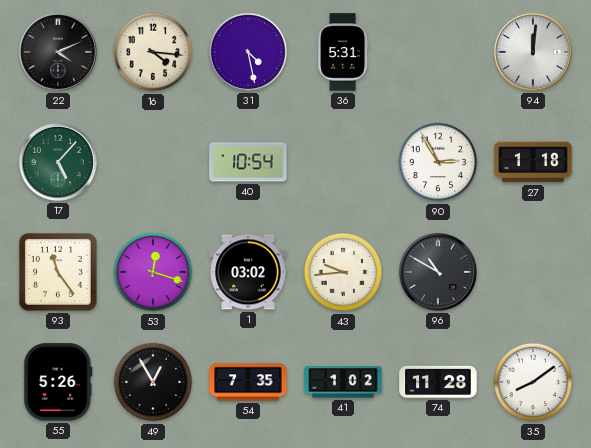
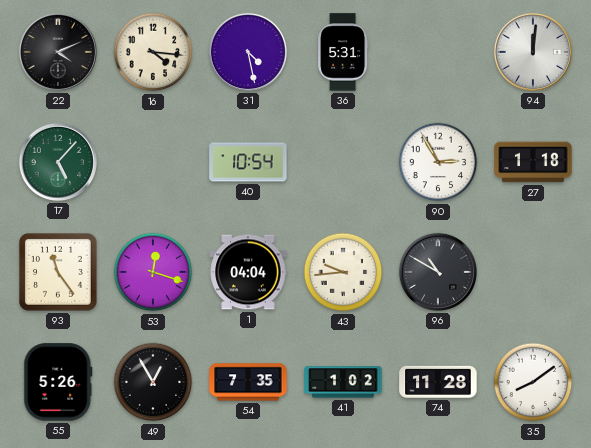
1: 03:02 -> 04:04
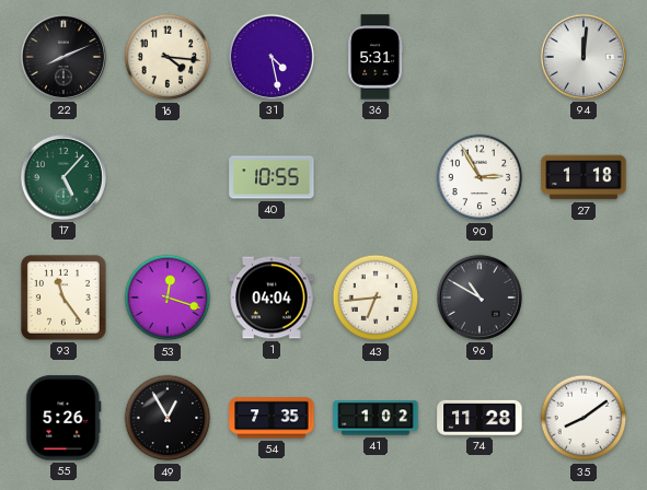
22: 4:11 -> 8:11
40: 10:54 -> 10:55
43: 9:44 -> 6:44
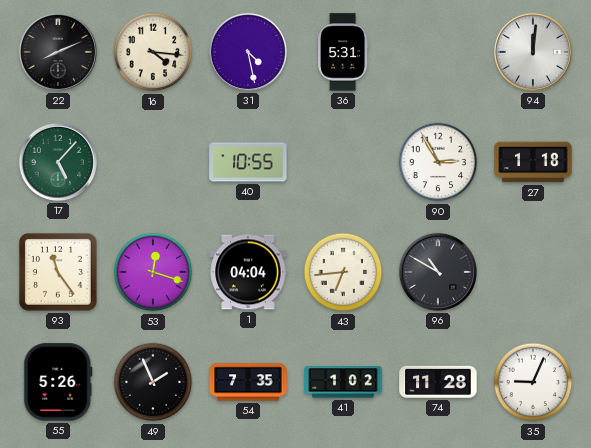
49: 12:55 -> 1:56
35: 8:09 -> 9:04
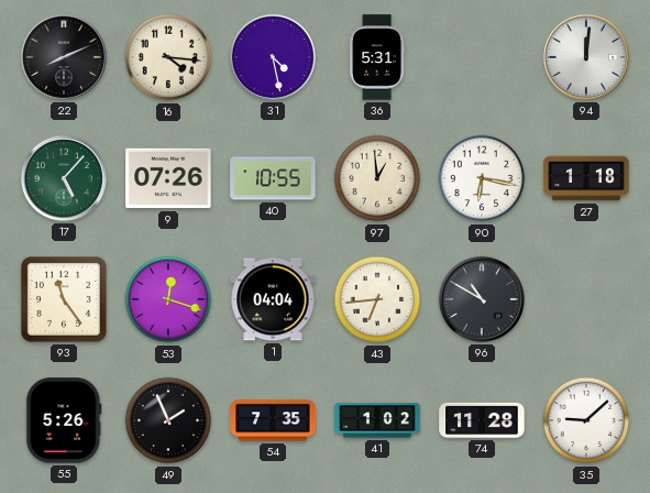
9: none -> 07:26
97: none -> 12:59
90: 2:55 -> 6:17
35: 9:04 -> 9:08
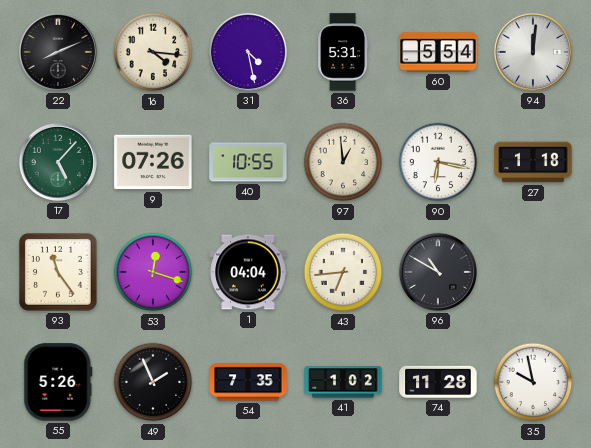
60: none -> 5:54
35: 9:08 -> 9:58
